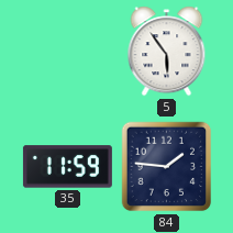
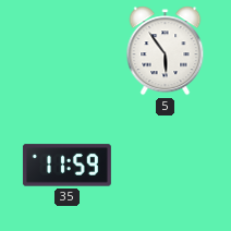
84: 1:46 -> none
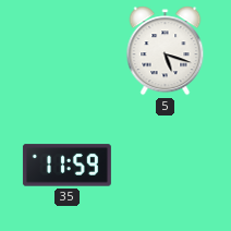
5: 5:54 -> 5:18
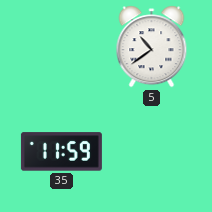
5: 5:18 -> 10:39
